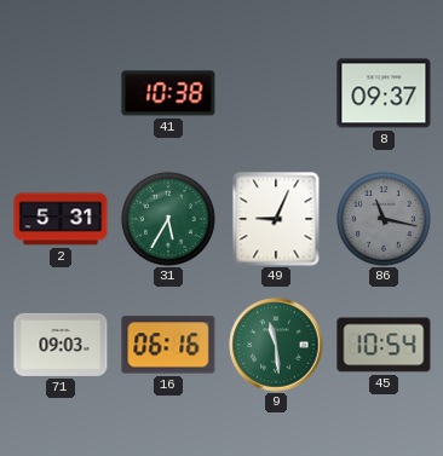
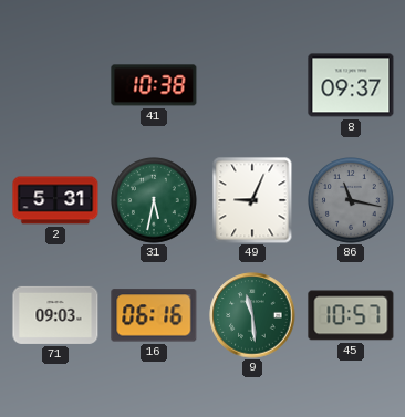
31: 5:35 -> 5:32
45: 10:54 -> 10:57
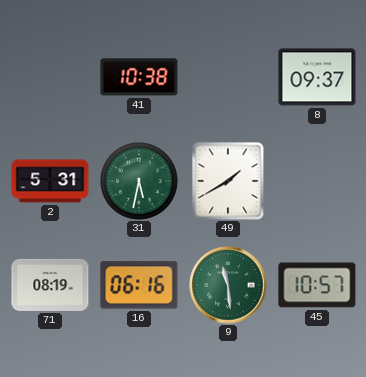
49: 9:04 -> 1:40
86: 11:17 -> none
71: 09:03 -> 08:19
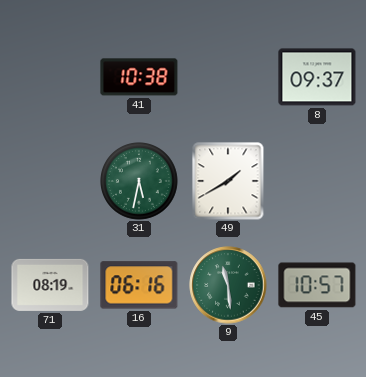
2: 5:31 -> none
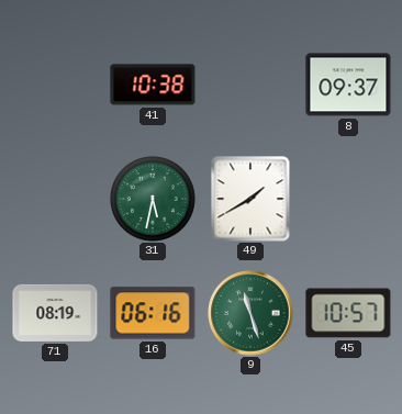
9: 11:29 -> 11:27
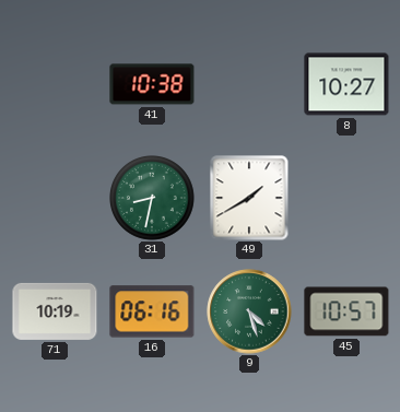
8: 09:37 -> 10:27
31: 5:32 -> 8:32
71: 08:19 -> 10:19
9: 11:27 -> 4:27
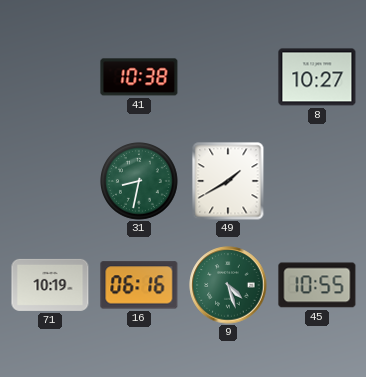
45: 10:57 -> 10:55
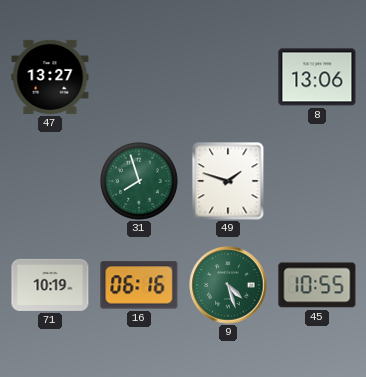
47: none -> 13:27
41: 10:38 -> none
8: 10:27 -> 13:06
31: 8:32 -> 7:57
49: 1:40 -> 1:48
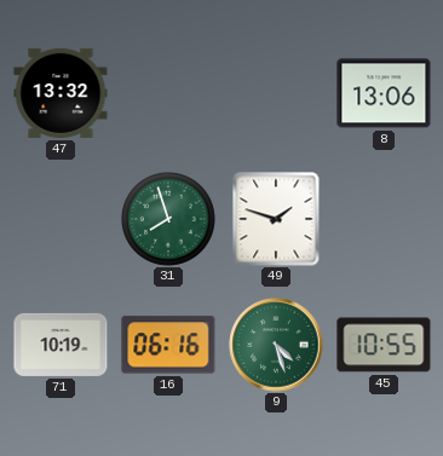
47: 13:27 -> 13:32
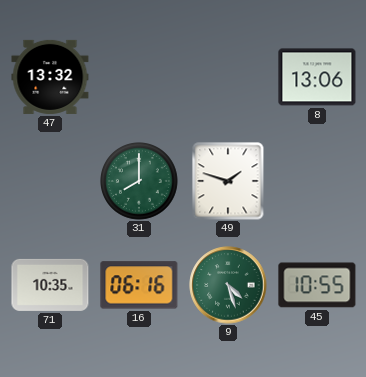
31: 7:57 -> 8:00
71: 10:19 -> 10:35
